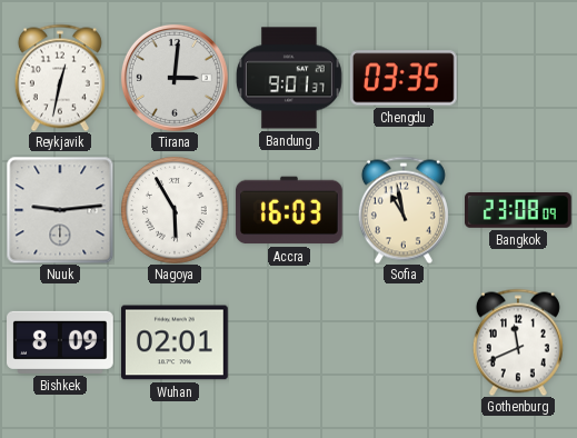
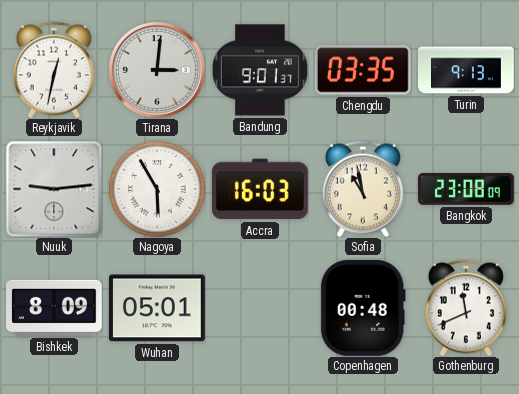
Turin: none -> 9:13
Wuhan: 02:01 -> 05:01
Copenhagen: none -> 00:48
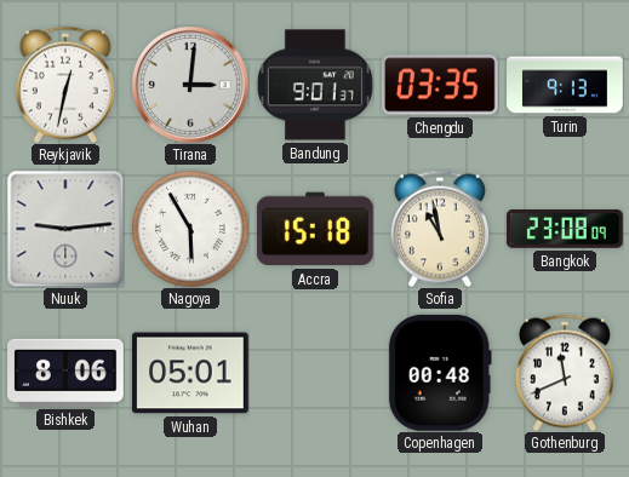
Accra: 16:03 -> 15:18
Bishkek: 8:09 -> 8:06
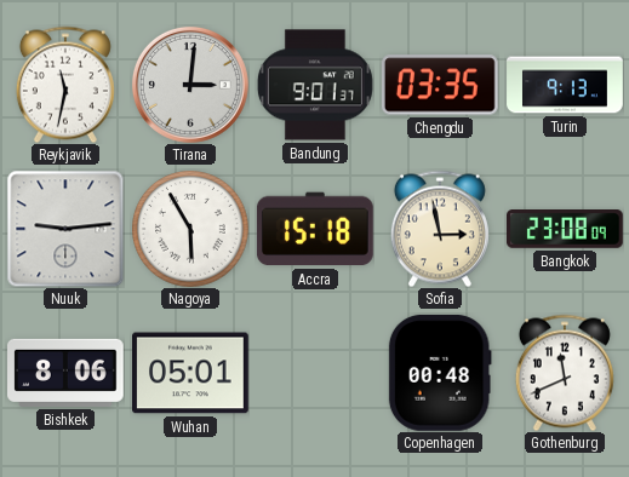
Reykjavik: 12:32 -> 11:32
Sofia: 10:58 -> 2:58
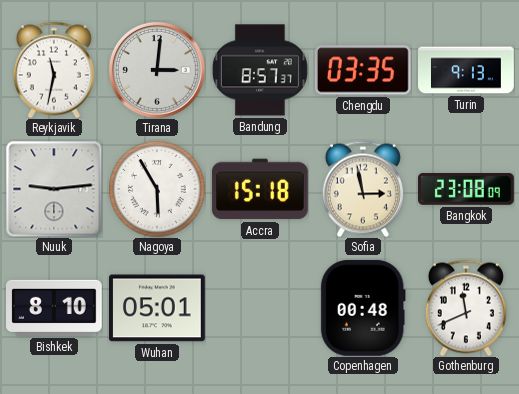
Bandung: 9:01 -> 8:57
Bishkek: 8:06 -> 8:10
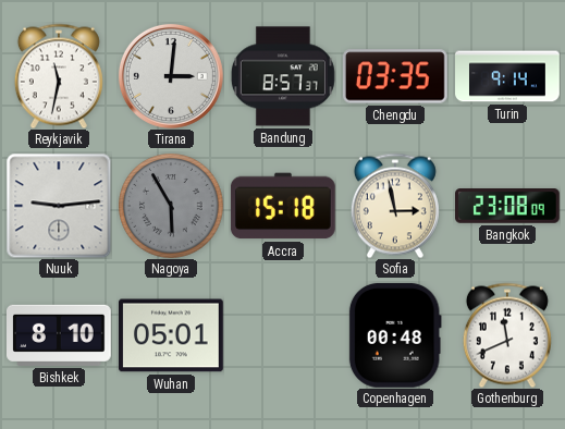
Turin: 9:13 -> 9:14
Nagoya dial: white -> grey
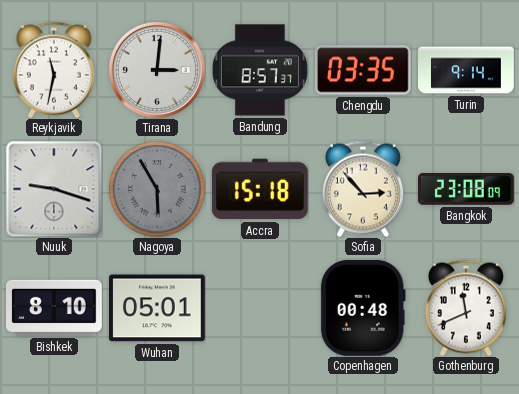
Nuuk: 9:14 -> 9:18
Sofia: 2:58 -> 2:53
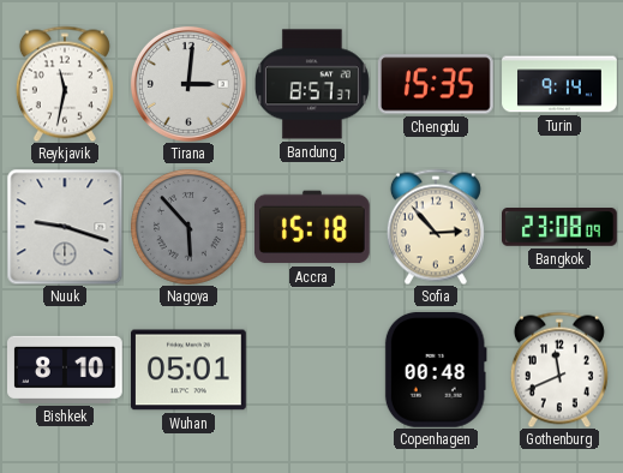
Chengdu: 03:35 -> 15:35
Nagoya: 5:55 -> 5:53
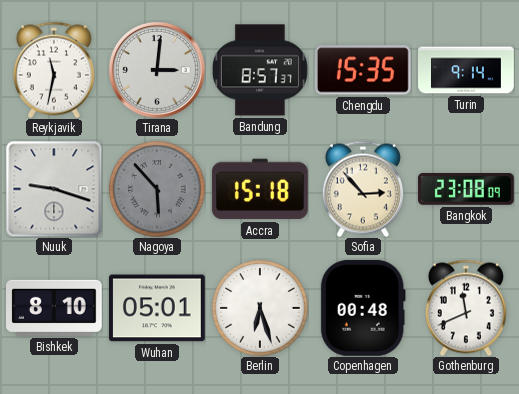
Berlin: none -> 6:27
